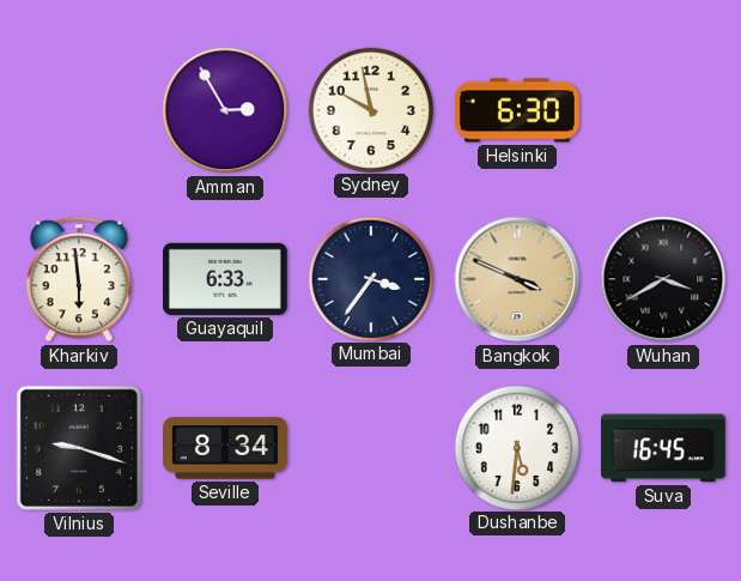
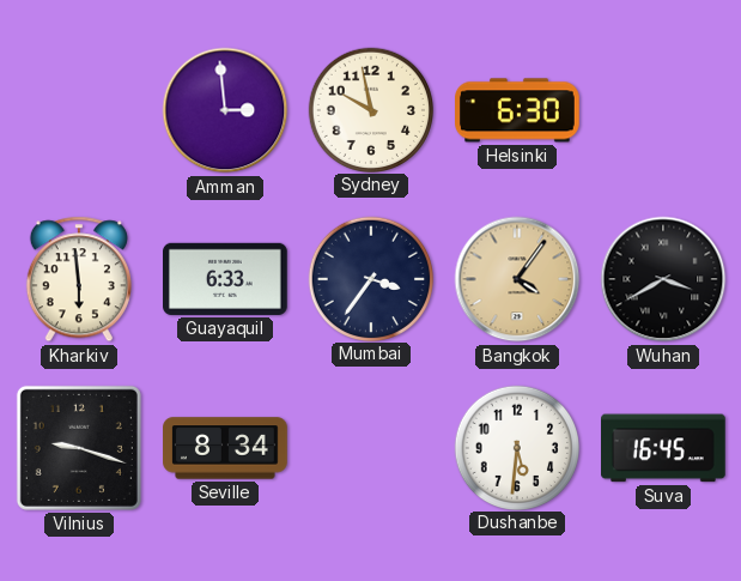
Amman: 2:55 -> 2:59
Bangkok: 3:49 -> 4:06
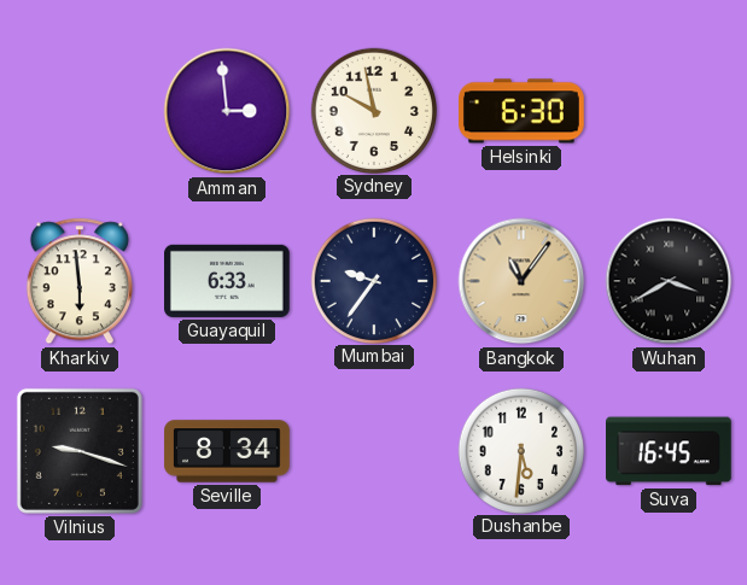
Mumbai: 3:36 -> 9:36
Bangkok: 4:06 -> 11:06
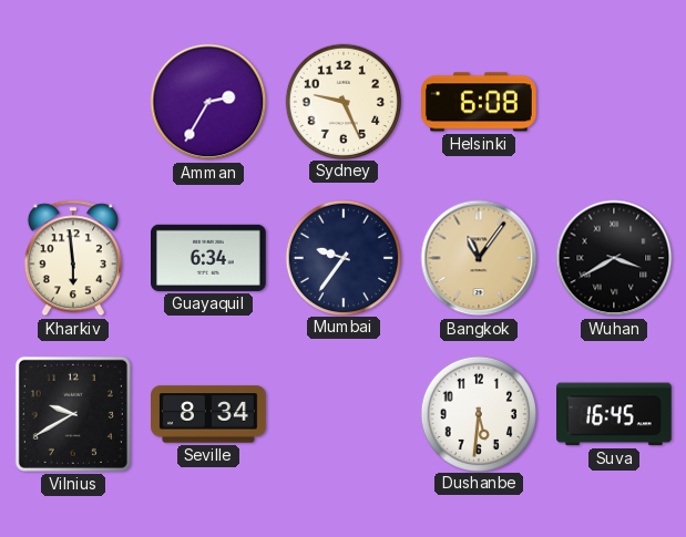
Amman: 2:59 -> 2:35
Sydney: 9:58 -> 9:26
Helsinki: 6:30 -> 6:08
Guayaquil: 6:33 -> 6:34
Vilnius: 9:18 -> 9:40
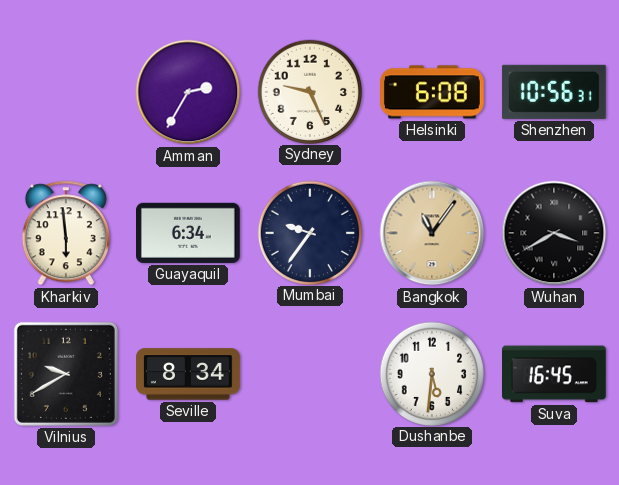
Shenzhen: none -> 10:56
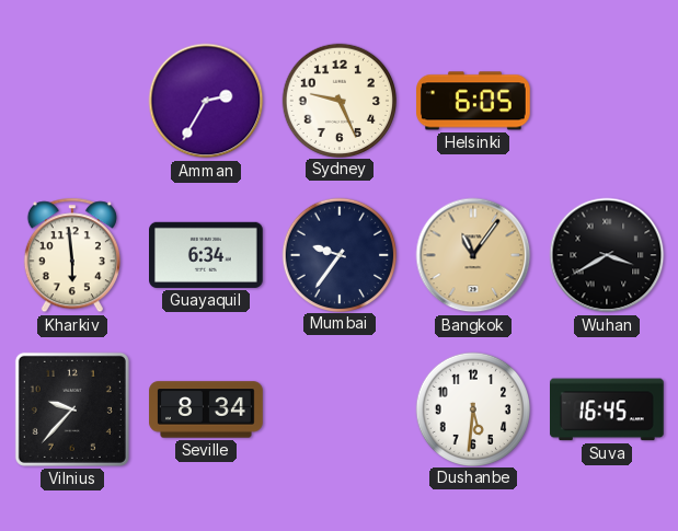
Helsinki: 6:08 -> 6:05
Shenzhen: 10:56 -> none
Vilnius: 9:40 -> 9:37
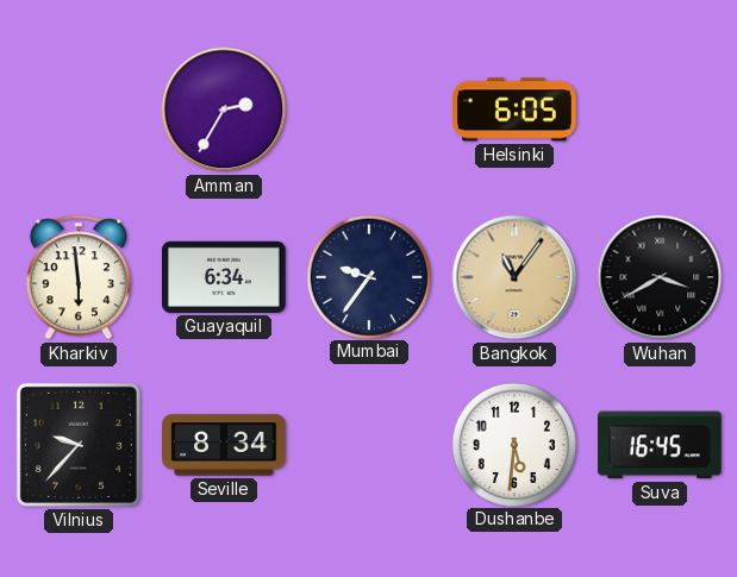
Sydney: 9:26 -> none
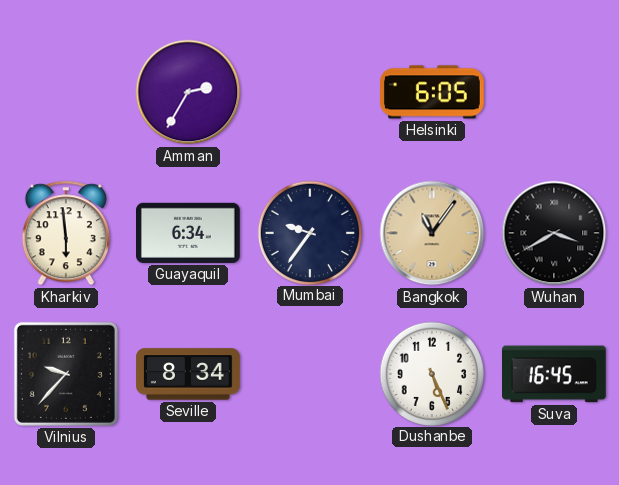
Dushanbe: 5:31 -> 5:26
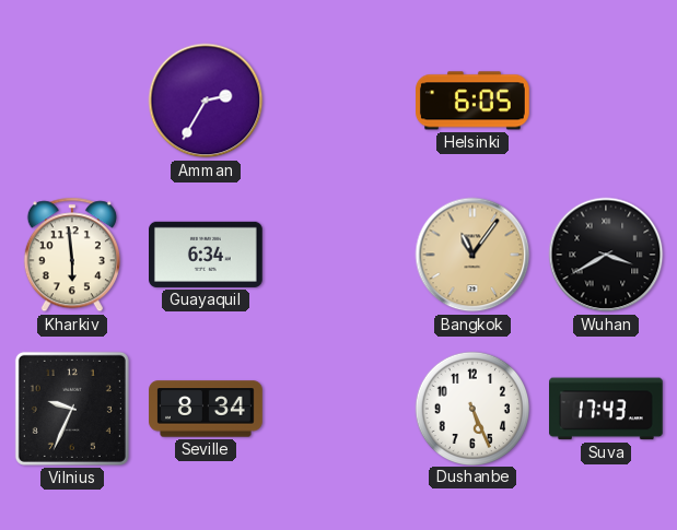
Mumbai: 9:36 -> none
Vilnius: 9:37 -> 9:34
Suva: 16:45 -> 17:43
